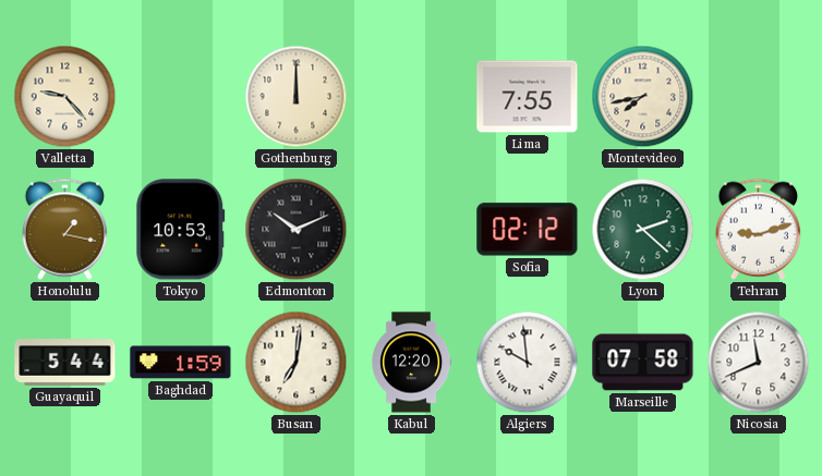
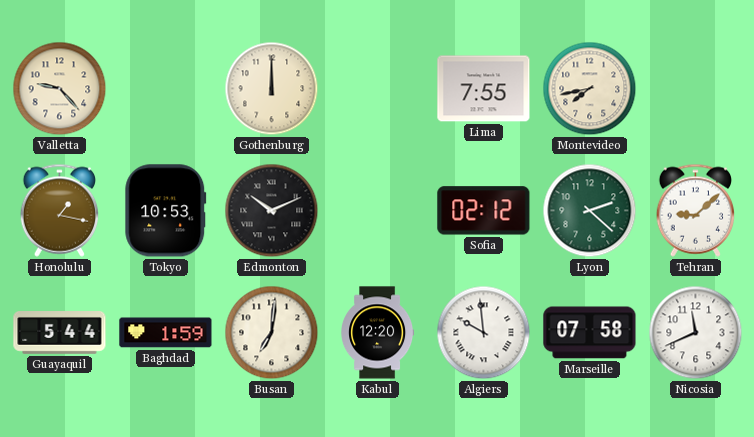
Tehran: 9:12 -> 9:08
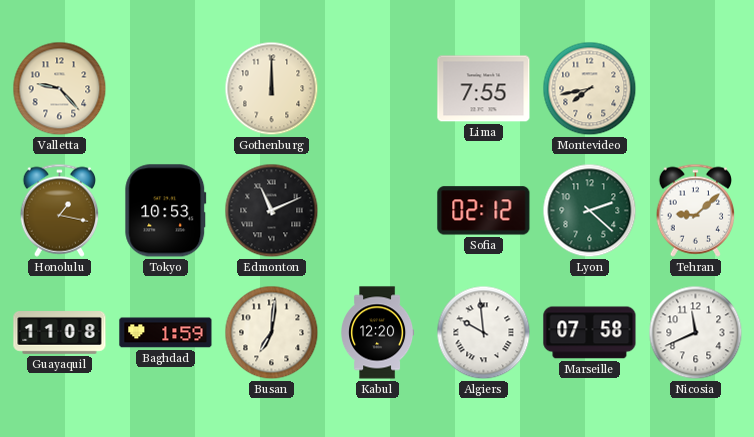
Edmonton: 10:11 -> 11:11
Guayaquil: 5:44 -> 11:08
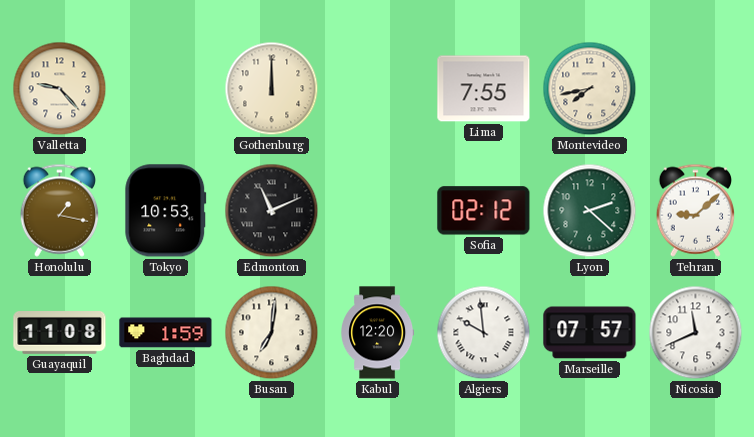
Marseille: 07:58 -> 07:57
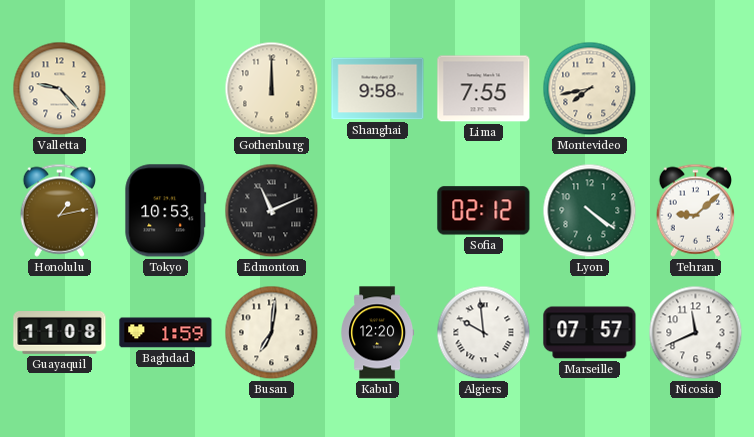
Shanghai: none -> 9:58
Honolulu: 1:17 -> 1:13
Lyon: 2:22 -> 4:21
